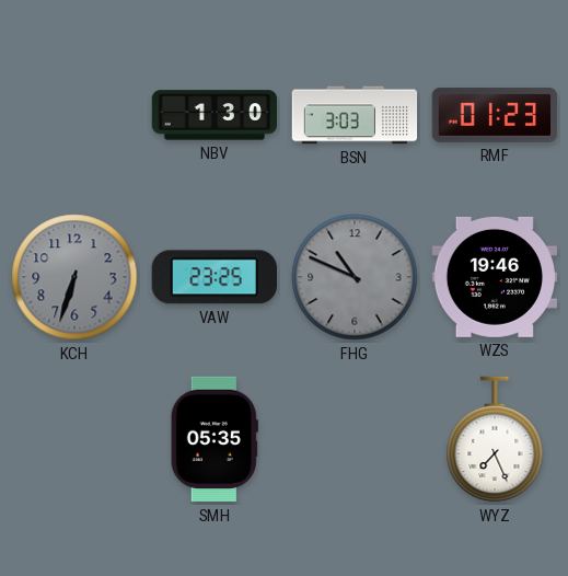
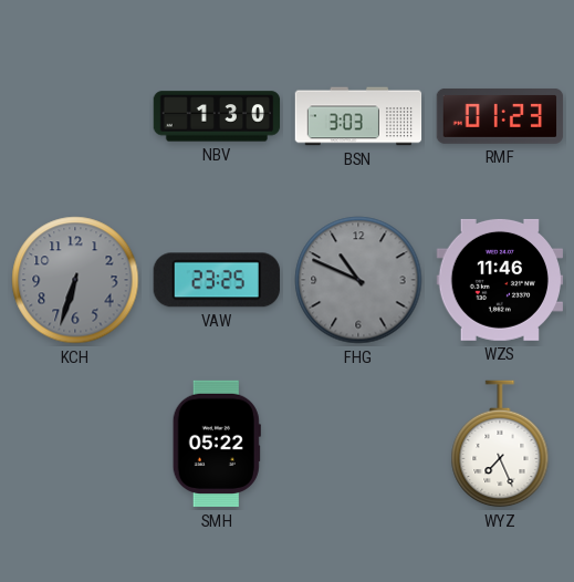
WZS: 19:46 -> 11:46
SMH: 05:35 -> 05:22
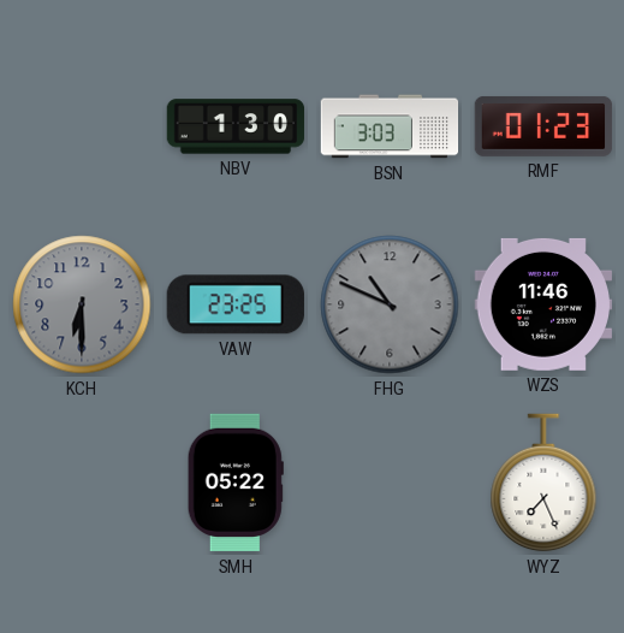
KCH: 6:33 -> 6:30
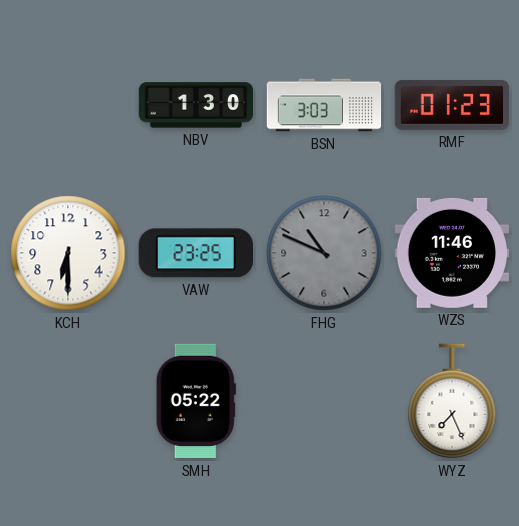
KCH dial: grey -> white
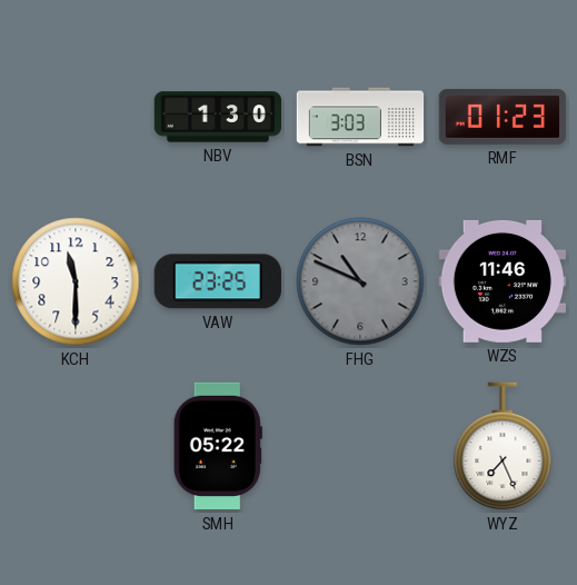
KCH: 6:30 -> 11:30
